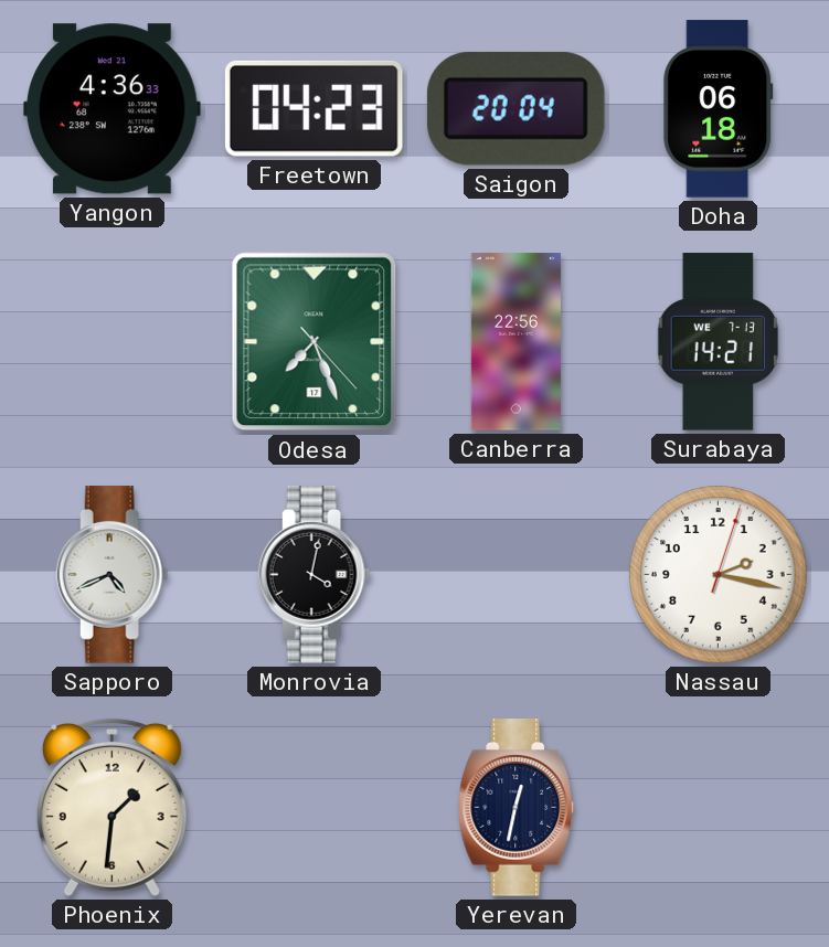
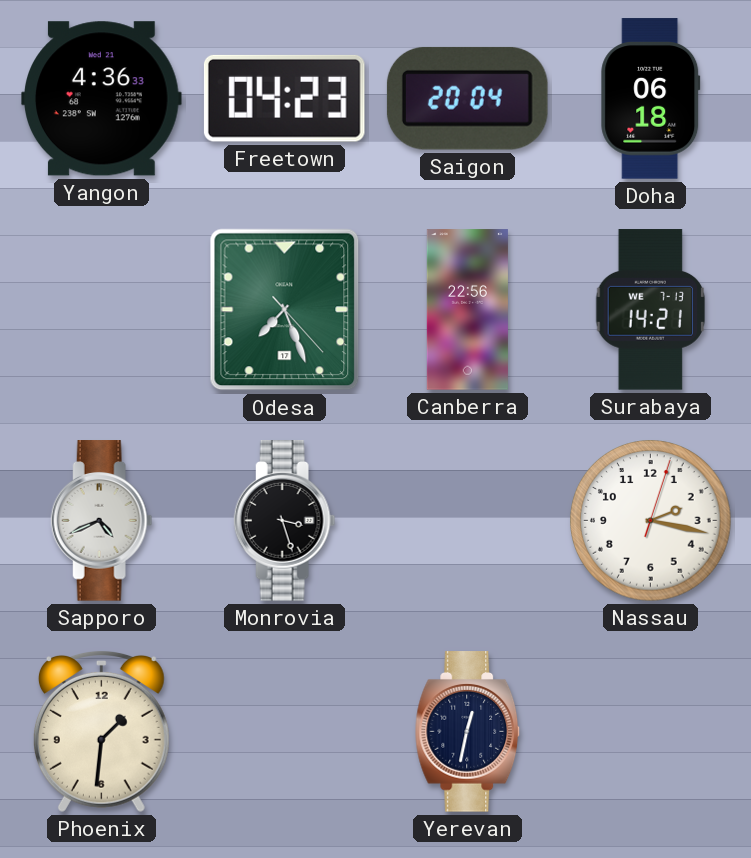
Monrovia: 4:02 -> 3:27
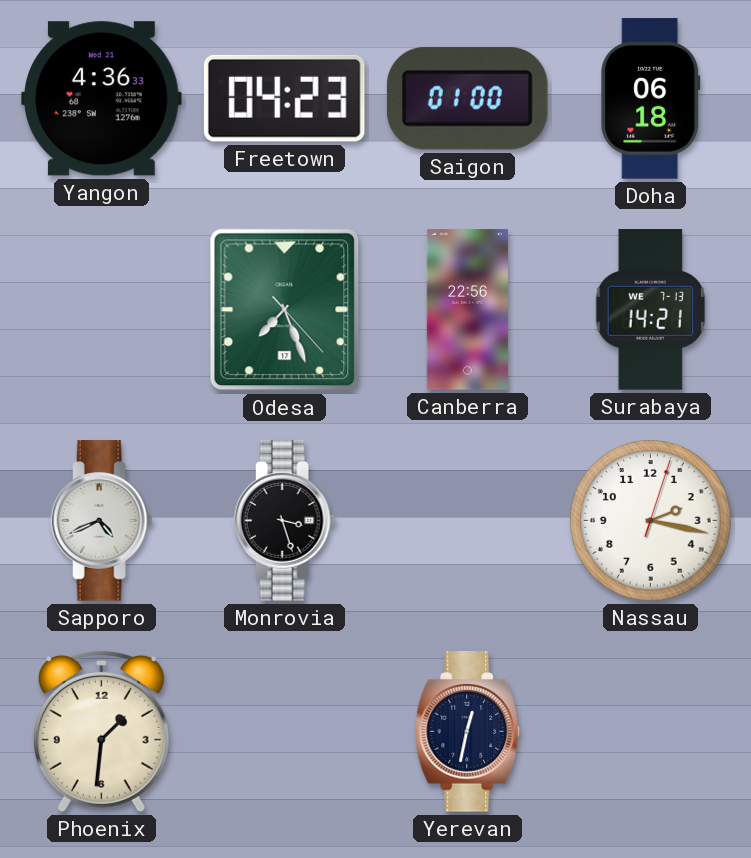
Saigon: 20:04 -> 01:00
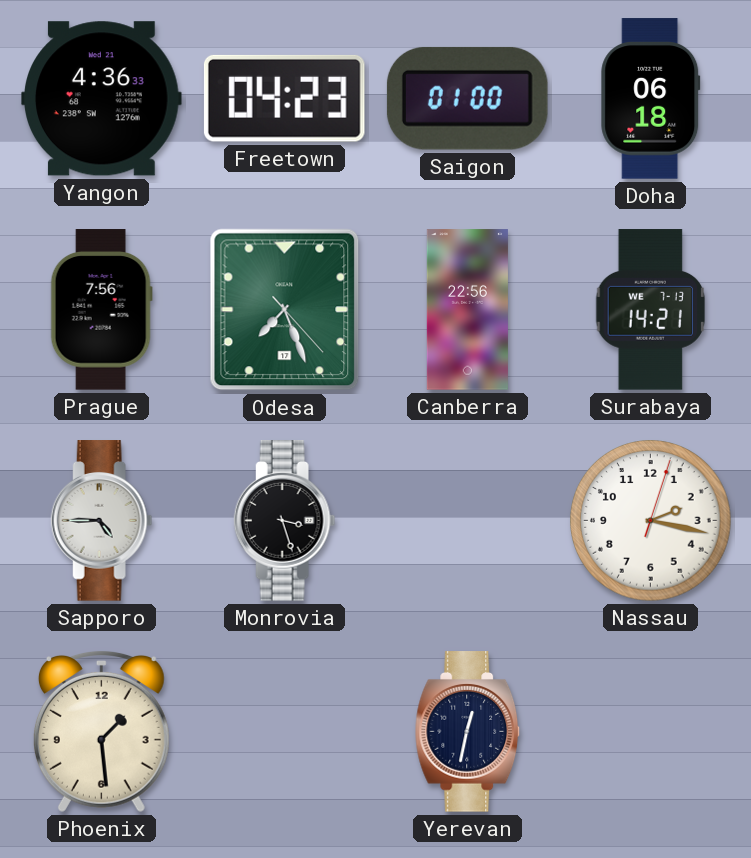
Prague: none -> 7:56
Sapporo: 4:41 -> 4:45
Phoenix: 1:31 -> 1:29
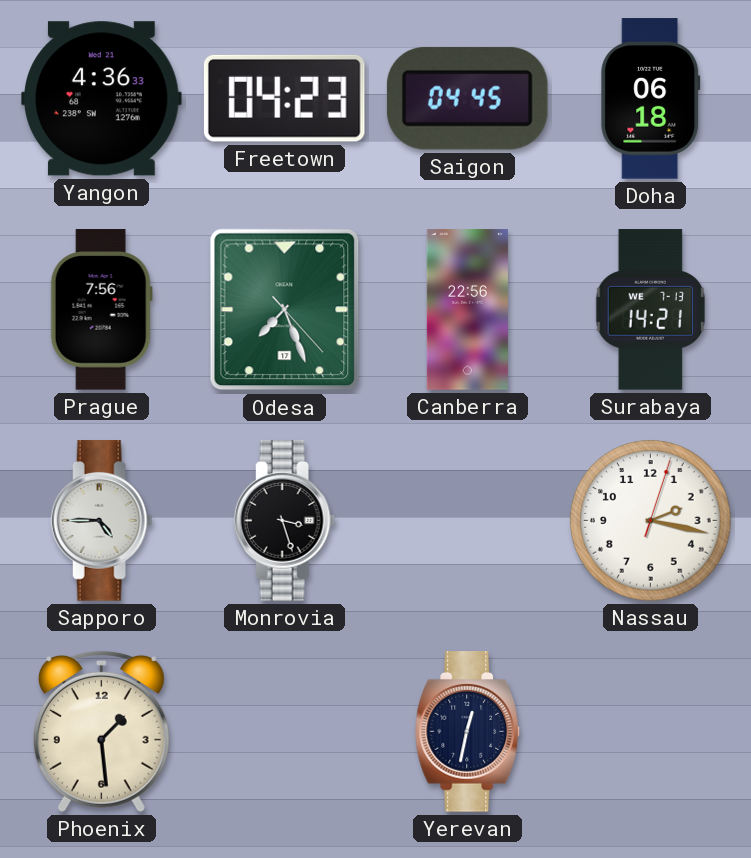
Saigon: 01:00 -> 04:45
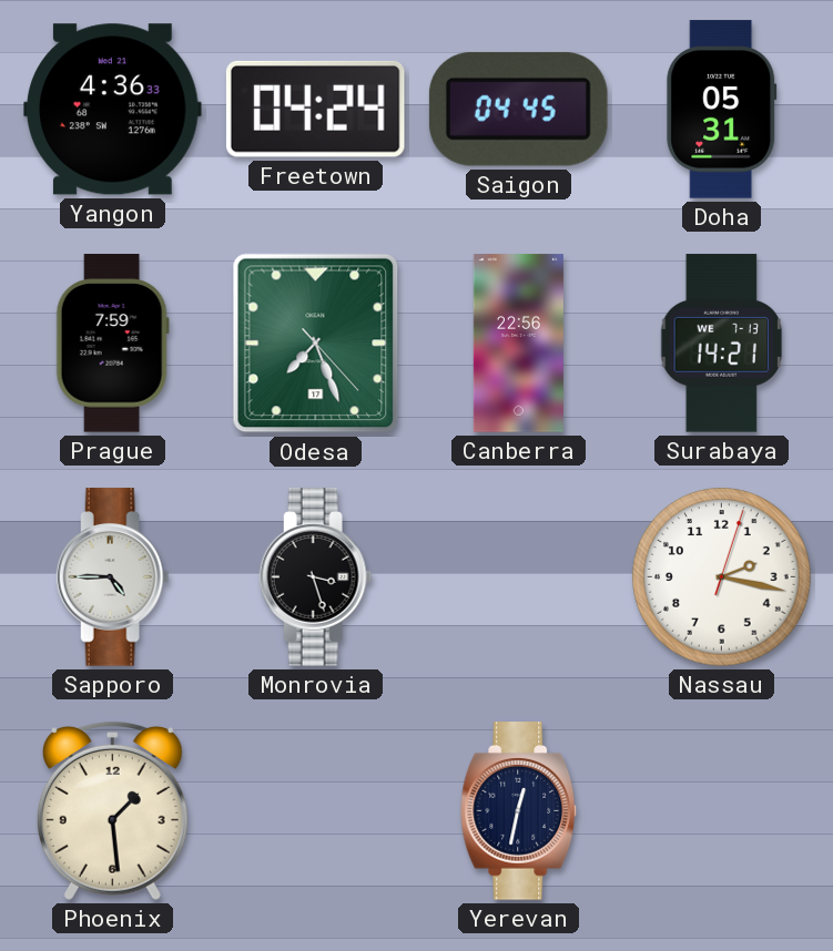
Freetown: 04:23 -> 04:24
Doha: 06:18 -> 05:31
Prague: 7:56 -> 7:59
